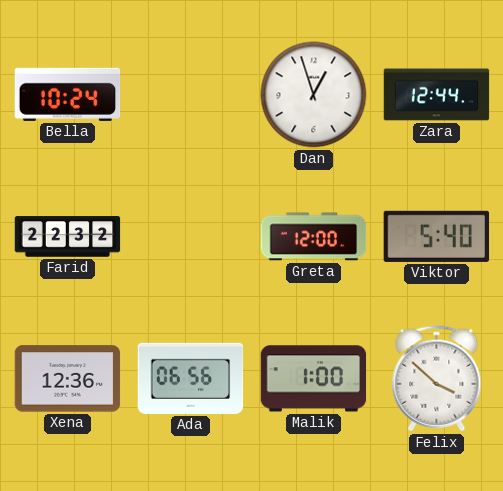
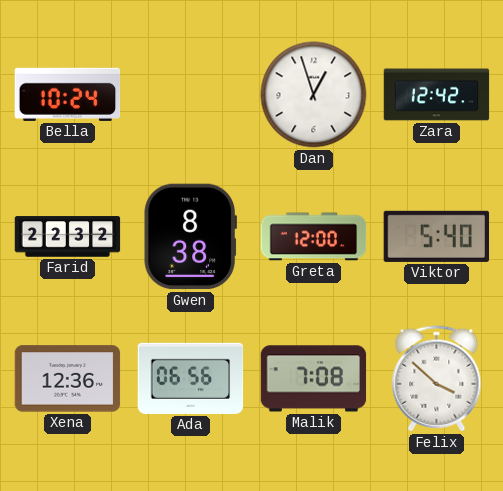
Zara: 12:44 -> 12:42
Gwen: none -> 8:38
Malik: 1:00 -> 7:08
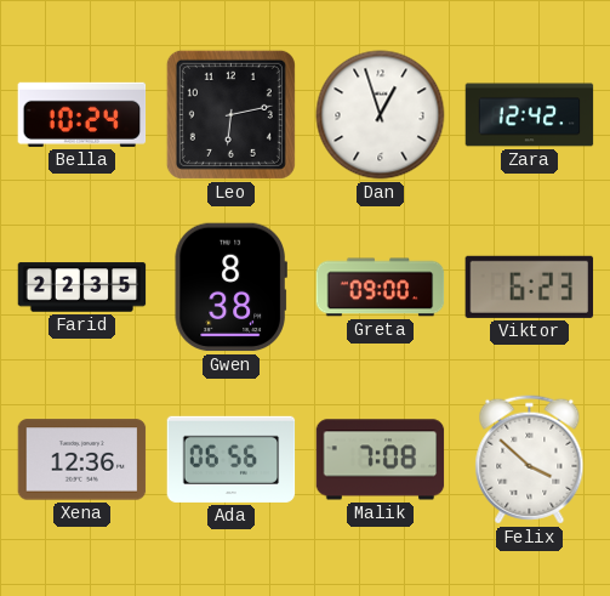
Leo: none -> 6:13
Farid: 22:32 -> 22:35
Greta: 12:00 -> 09:00
Viktor: 5:40 -> 6:23
